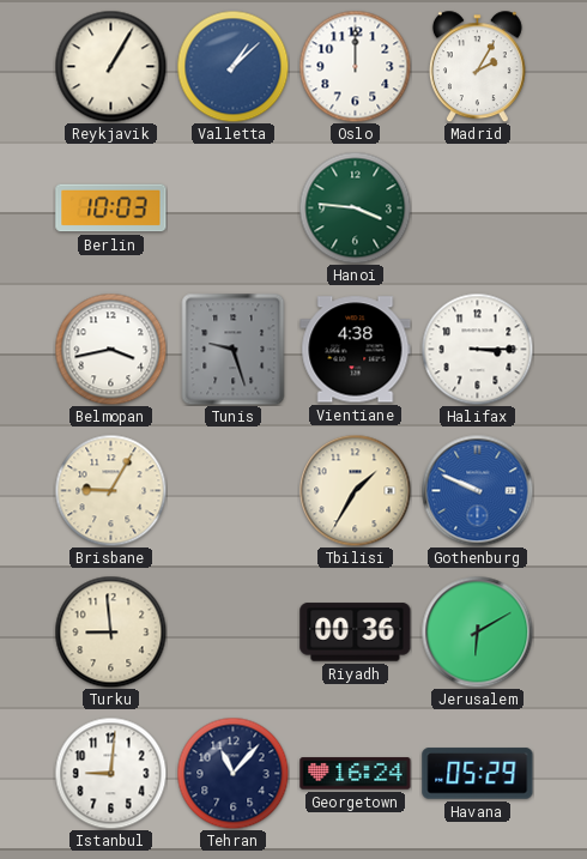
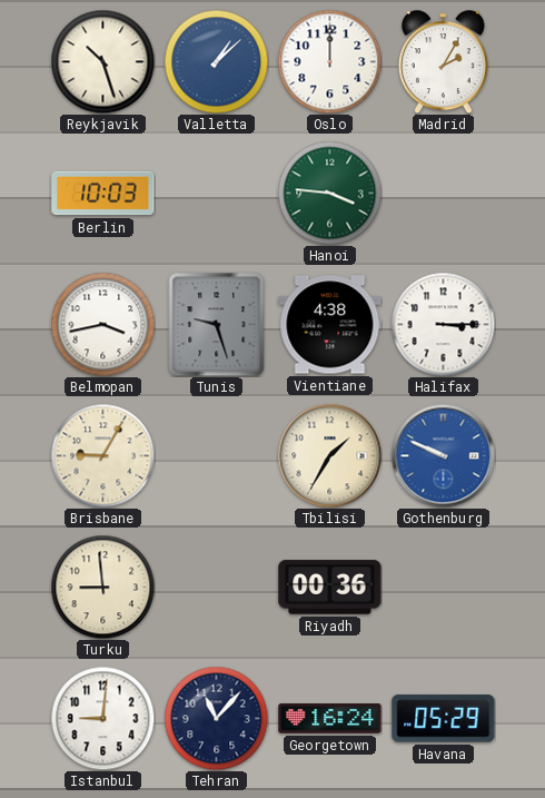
Reykjavik: 1:05 -> 10:27
Jerusalem: 6:10 -> none
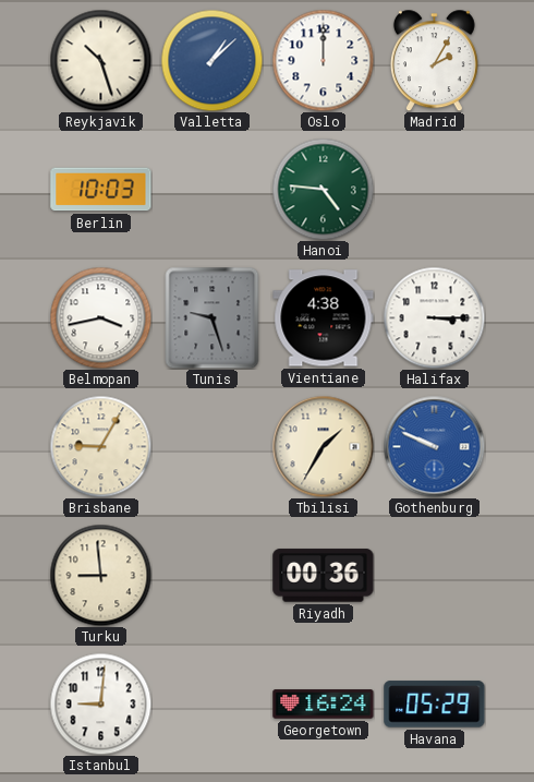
Hanoi: 3:46 -> 4:46
Tehran: 11:07 -> none
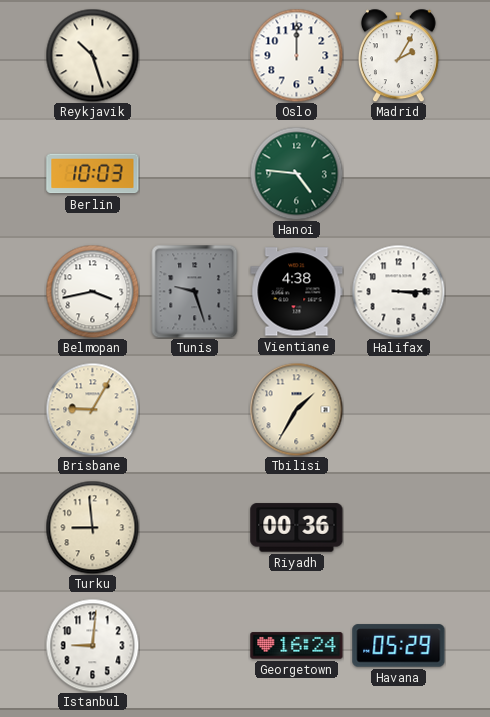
Valletta: 1:08 -> none
Gothenburg: 9:49 -> none
